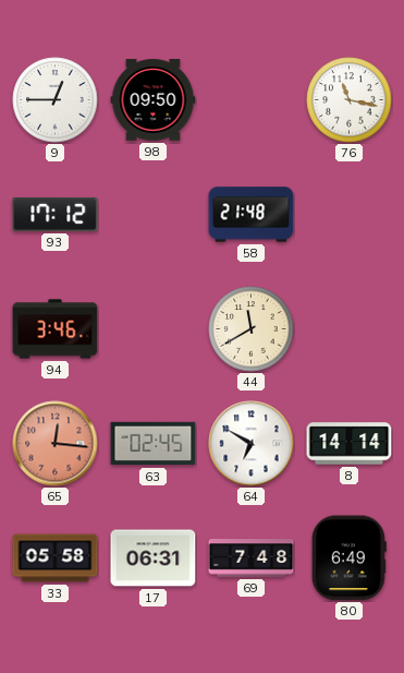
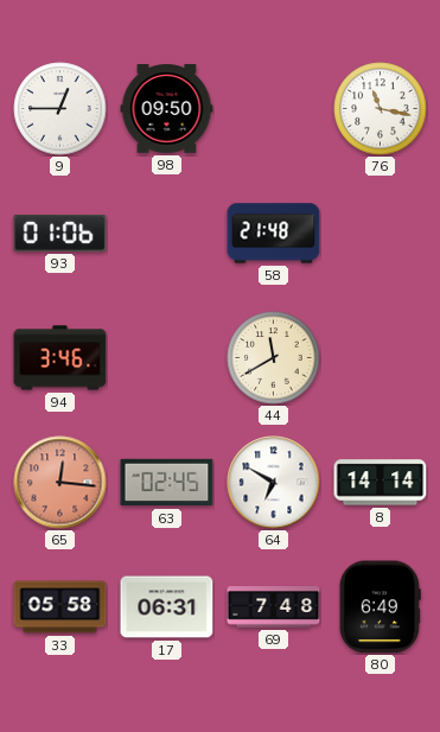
93: 17:12 -> 01:06
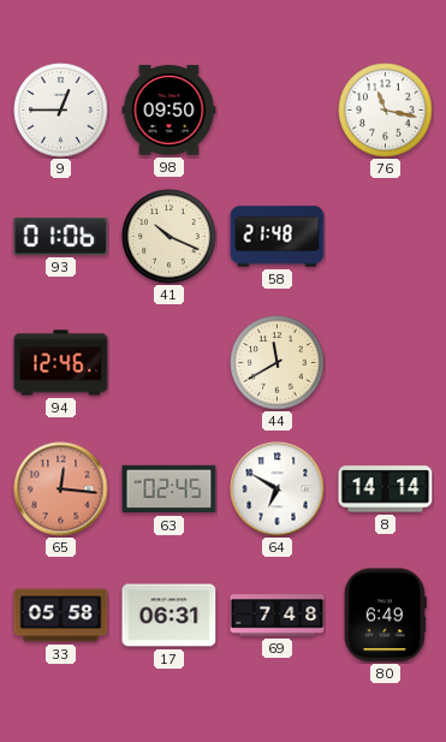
41: none -> 10:19
94: 3:46 -> 12:46
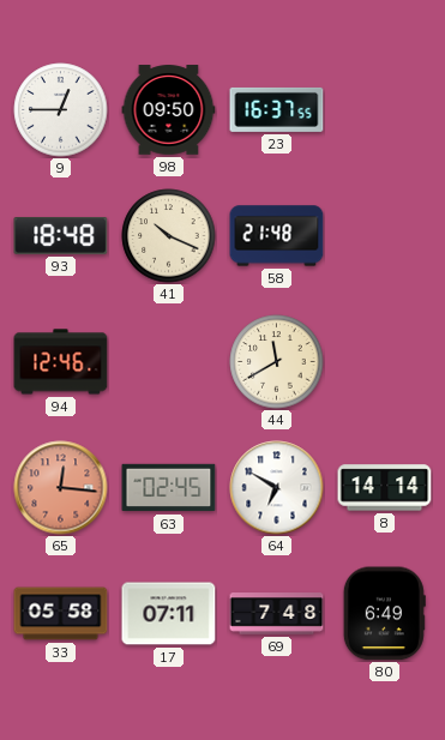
23: none -> 16:37
76: 11:17 -> none
93: 01:06 -> 18:48
17: 06:31 -> 07:11
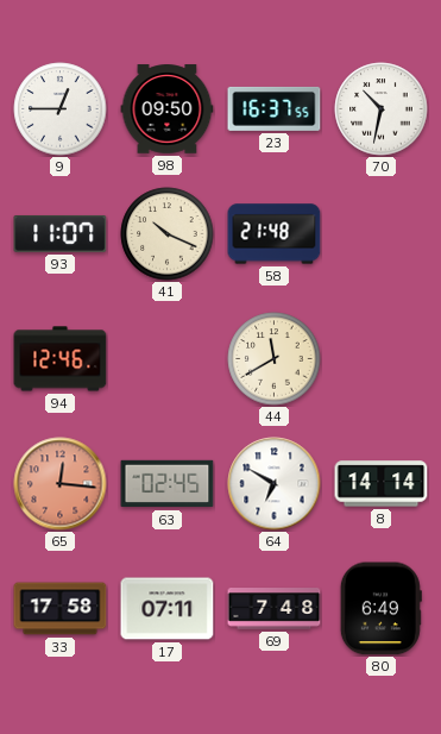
70: none -> 10:32
93: 18:48 -> 11:07
33: 05:58 -> 17:58
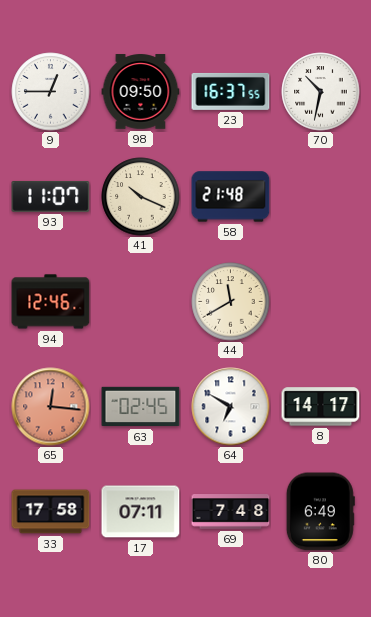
8: 14:14 -> 14:17
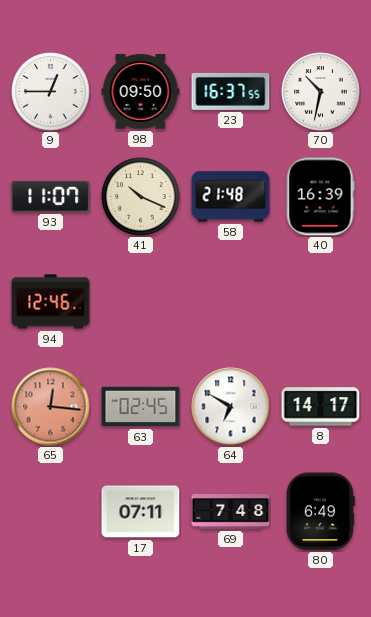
40: none -> 16:39
44: 11:40 -> none
33: 17:58 -> none
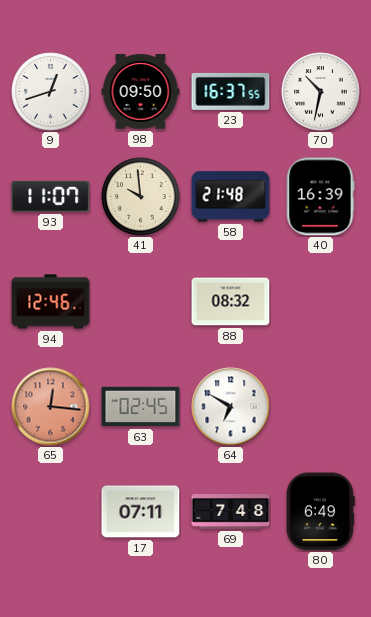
9: 12:45 -> 12:42
41: 10:19 -> 9:59
88: none -> 08:32
8: 14:17 -> none
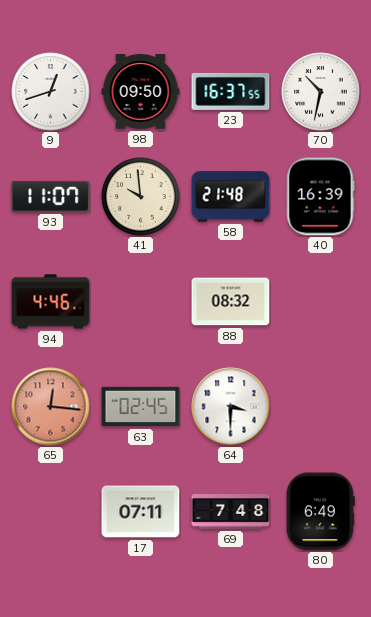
94: 12:46 -> 4:46
64: 6:50 -> 3:30
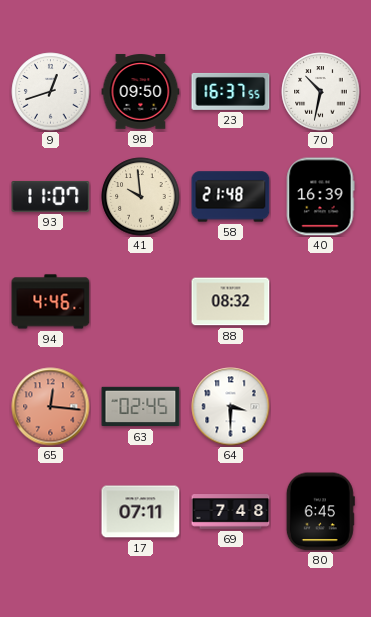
80: 6:49 -> 6:45
